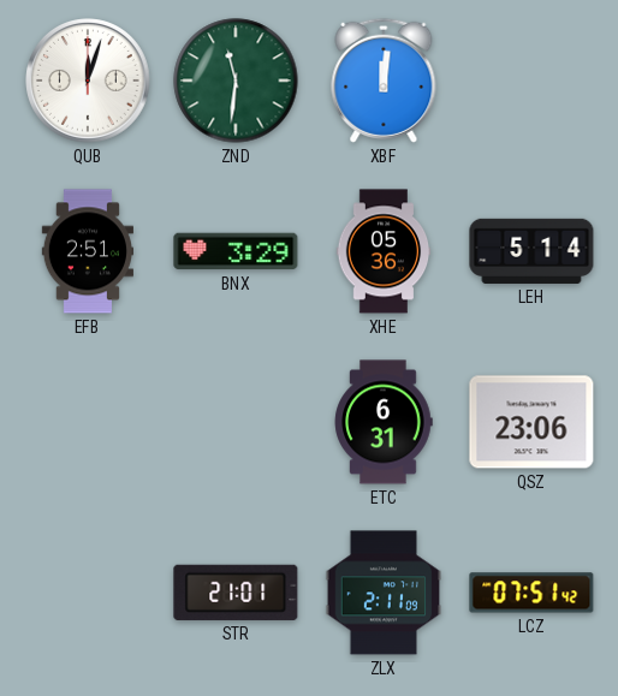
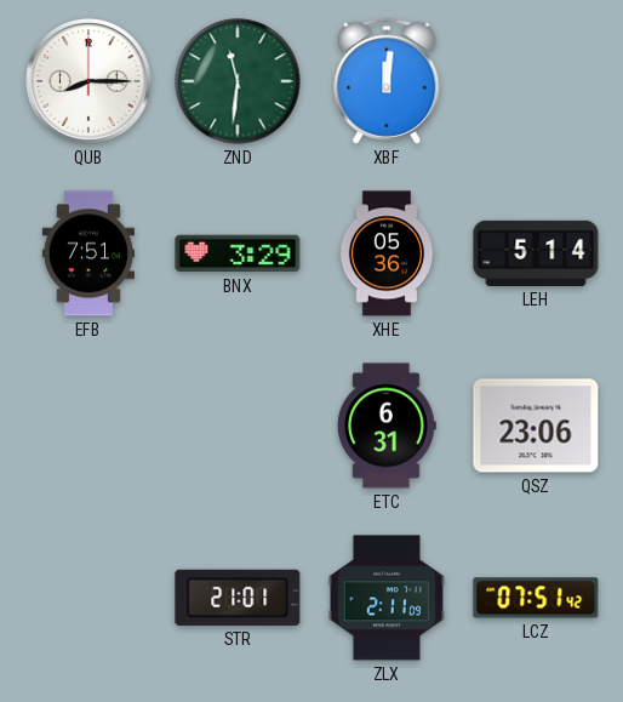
QUB: 12:03 -> 8:15
EFB: 2:51 -> 7:51
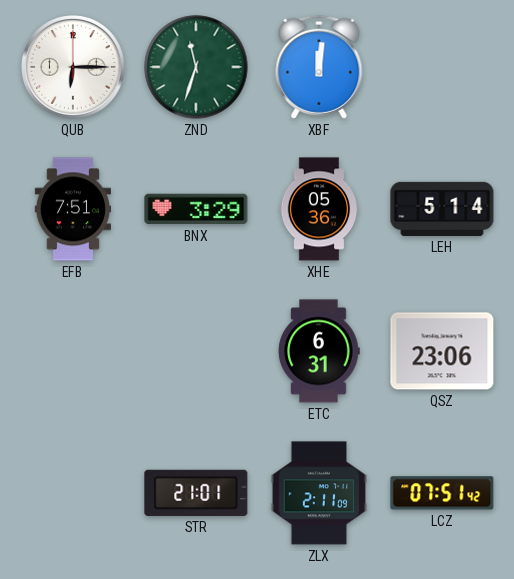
QUB: 8:15 -> 6:15
ZND: 11:31 -> 11:33
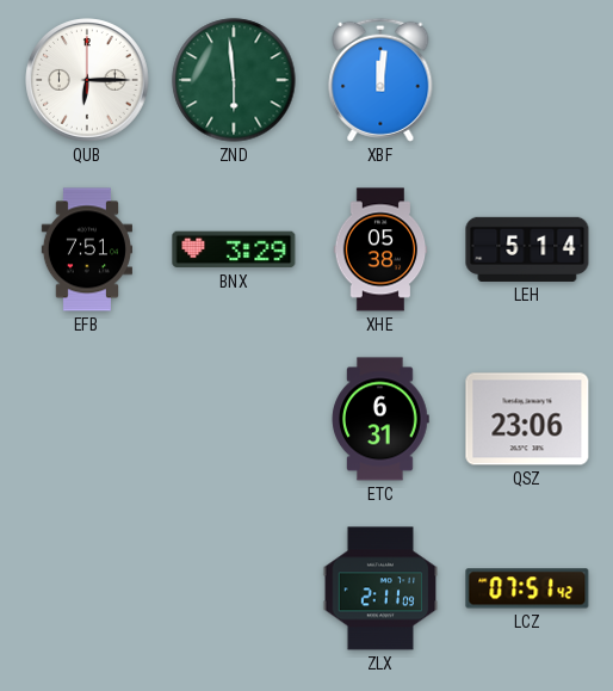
ZND: 11:33 -> 5:59
XHE: 05:36 -> 05:38
STR: 21:01 -> none
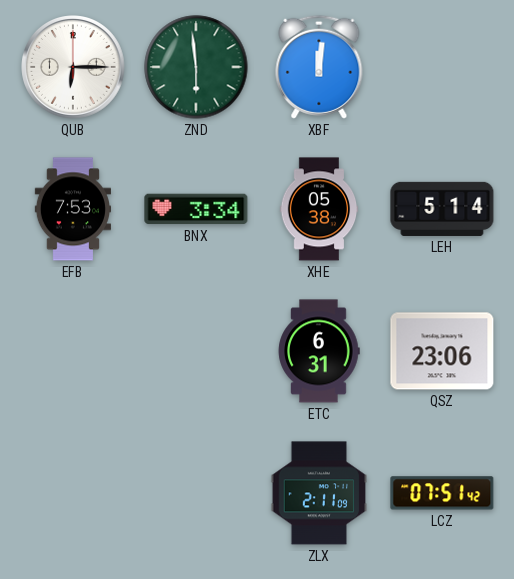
EFB: 7:51 -> 7:53
BNX: 3:29 -> 3:34
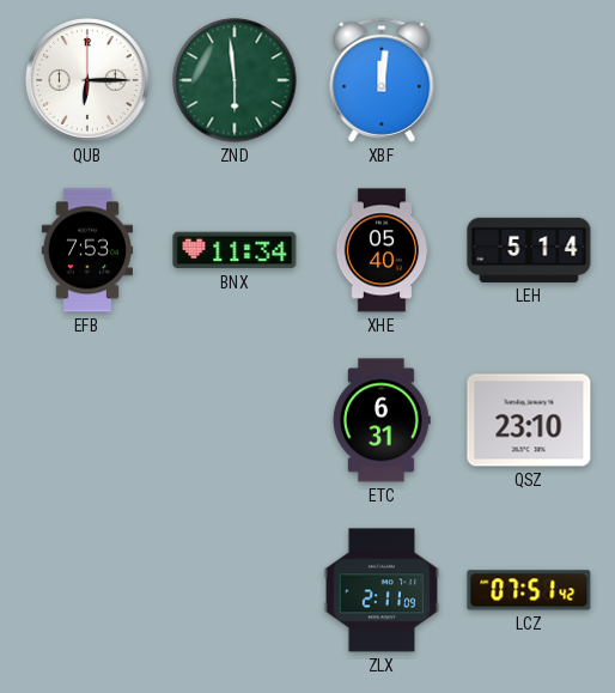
BNX: 3:34 -> 11:34
XHE: 05:38 -> 05:40
QSZ: 23:06 -> 23:10
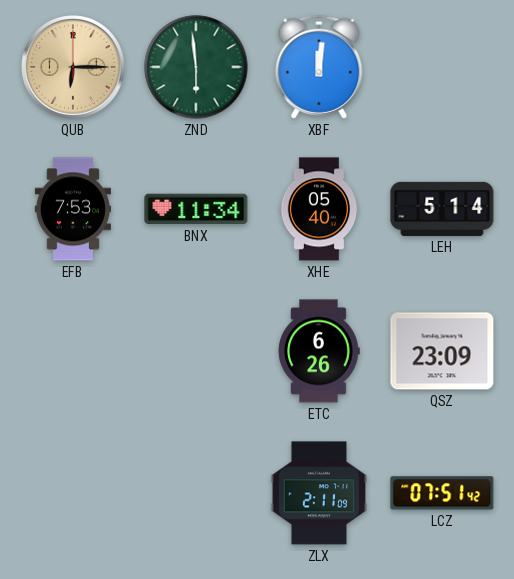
QUB dial: white -> champagne
ETC: 6:31 -> 6:26
QSZ: 23:10 -> 23:09
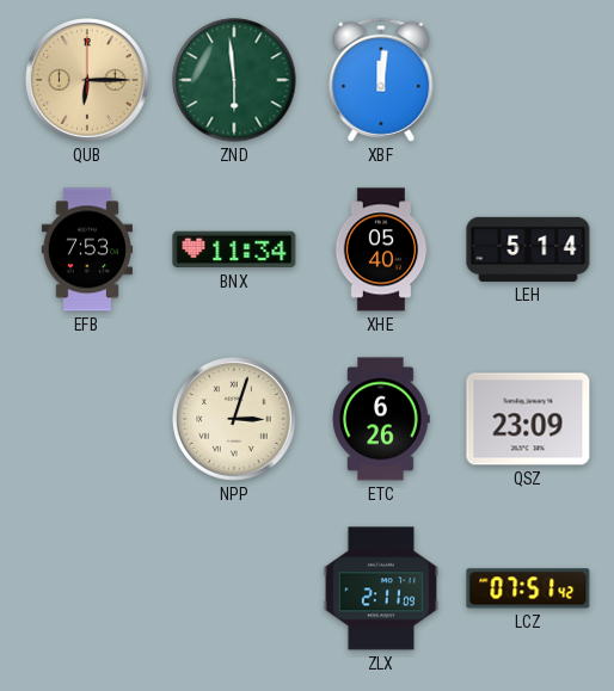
NPP: none -> 3:03
